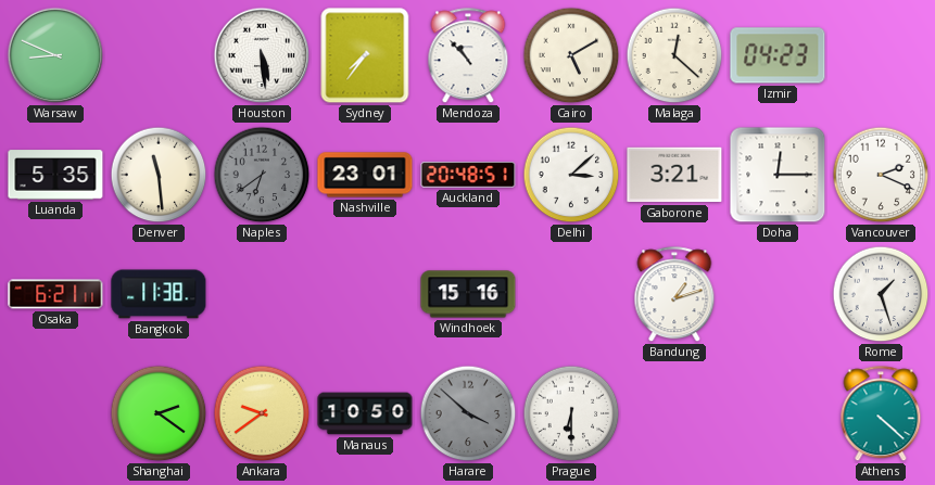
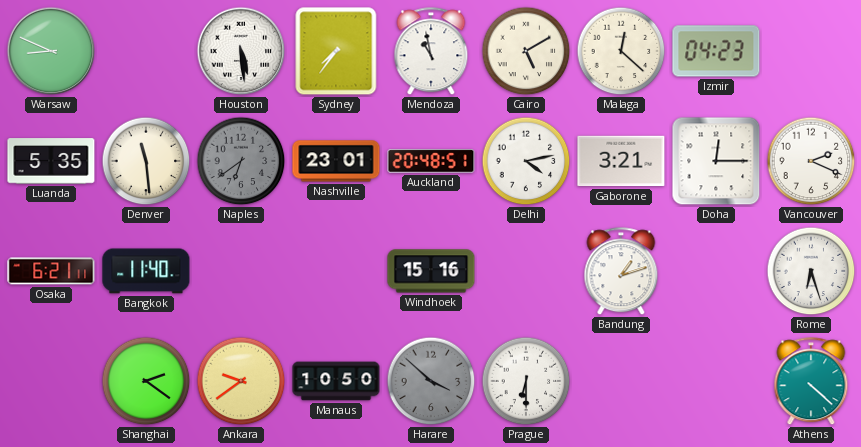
Mendoza: 10:53 -> 10:58
Delhi: 3:08 -> 4:13
Bangkok: 11:38 -> 11:40
Rome: 1:27 -> 6:27
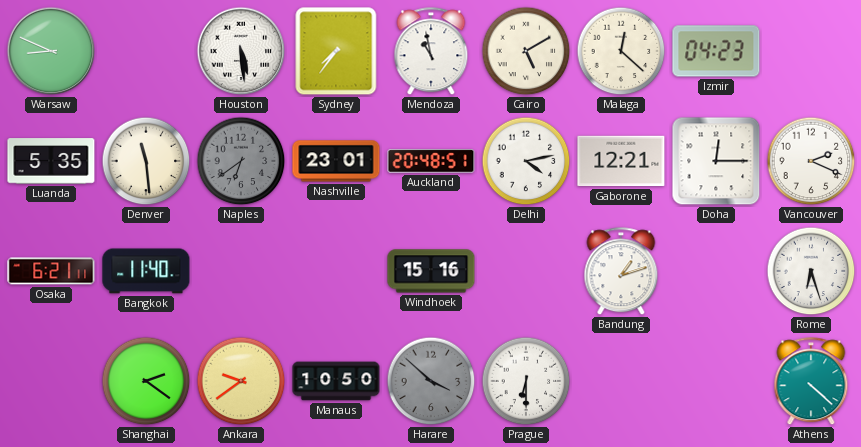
Gaborone: 3:21 -> 12:21
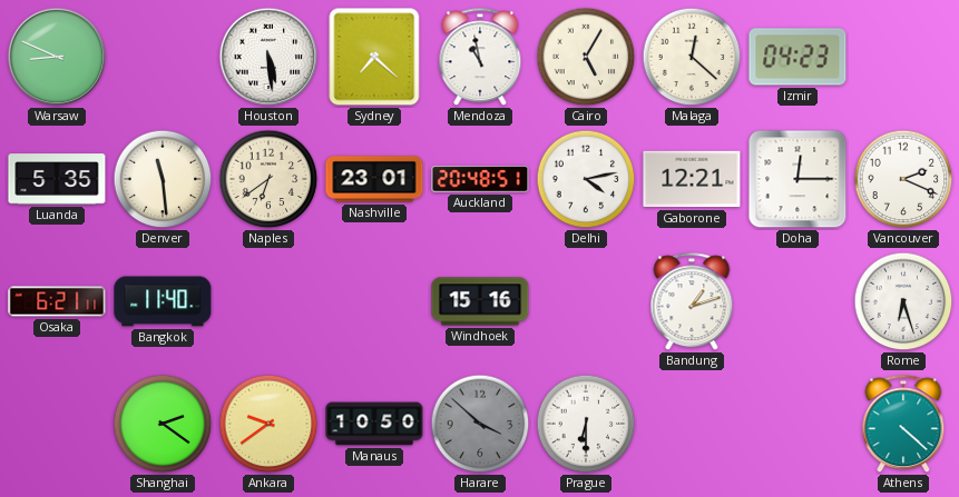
Sydney: 7:36 -> 7:22
Cairo: 5:10 -> 5:05
Naples dial: grey -> cream
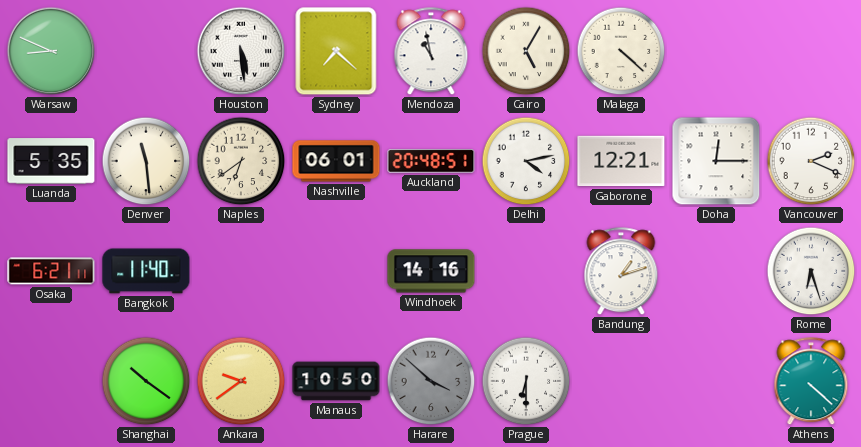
Malaga: 12:22 -> 4:22
Izmir: 04:23 -> none
Nashville: 23:01 -> 06:01
Windhoek: 15:16 -> 14:16
Shanghai: 2:21 -> 10:21
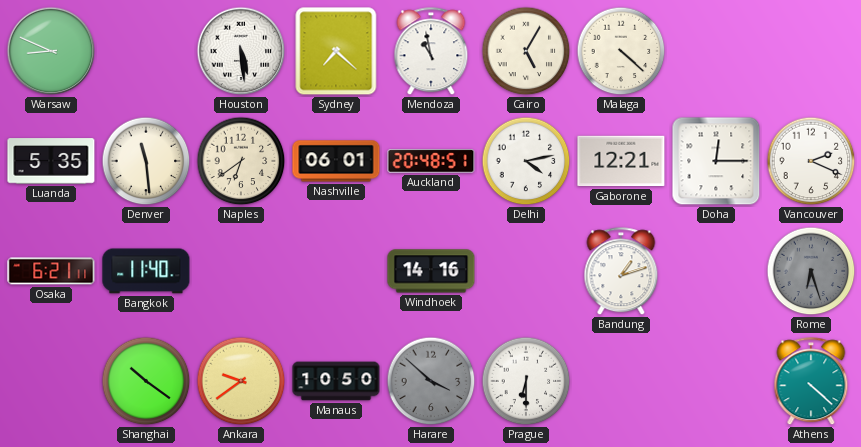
Rome dial: white -> grey
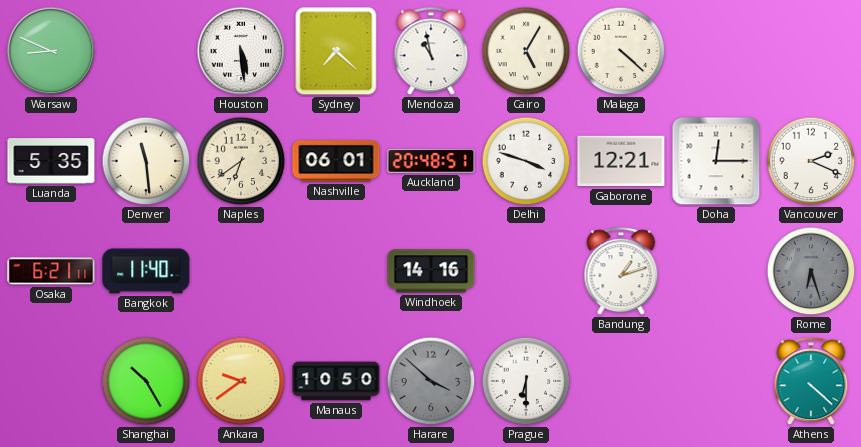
Delhi: 4:13 -> 3:48
Shanghai: 10:21 -> 10:25
